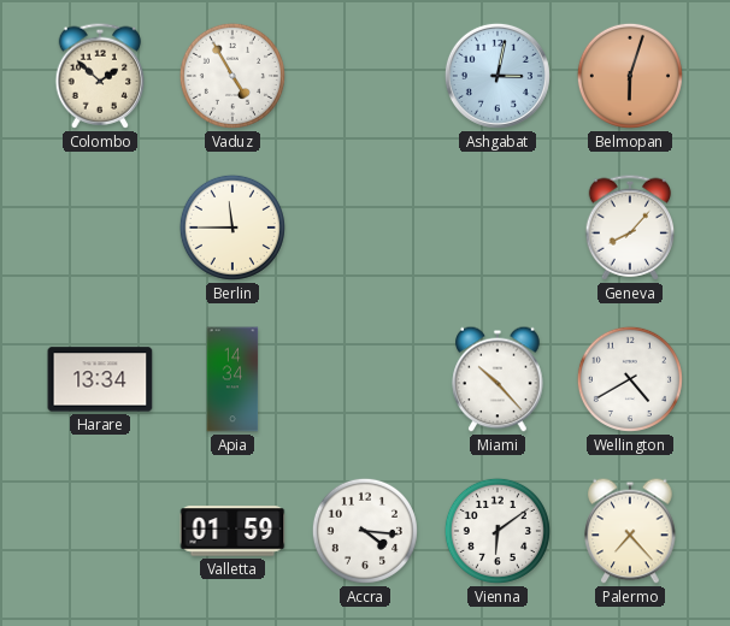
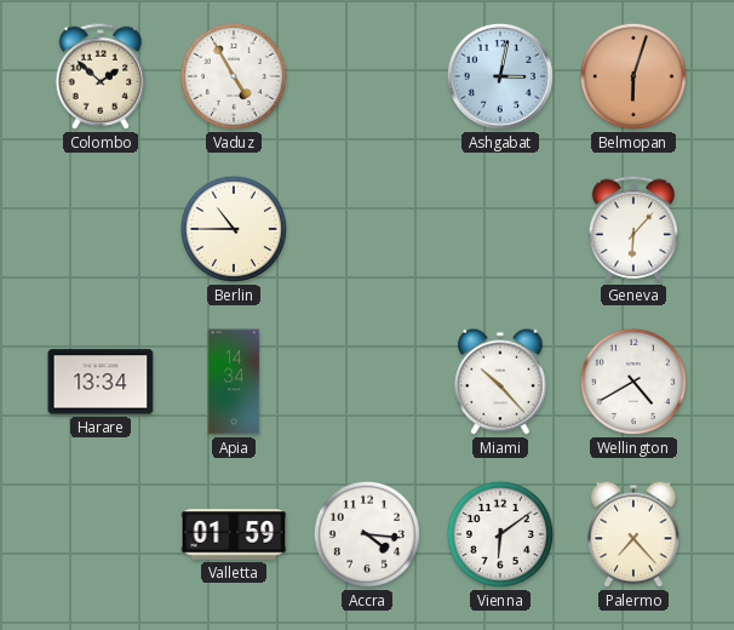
Berlin: 11:45 -> 10:45
Geneva: 8:07 -> 6:07
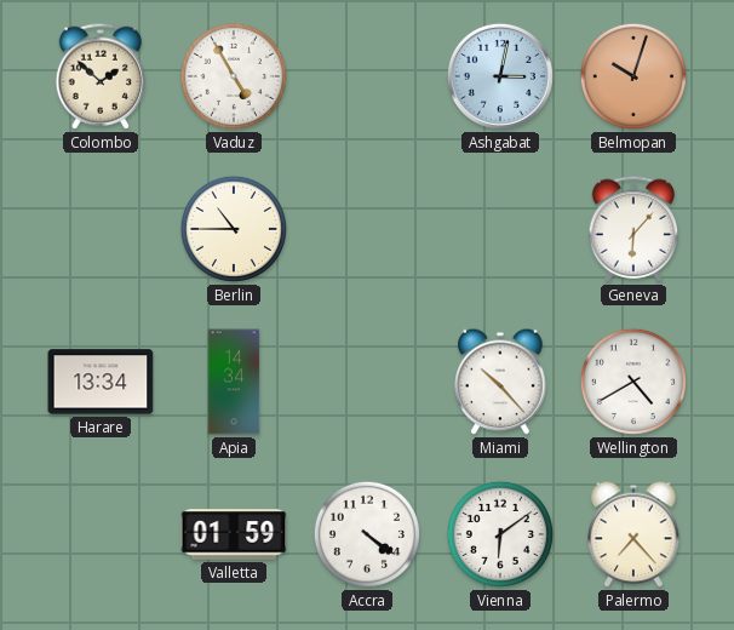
Belmopan: 6:03 -> 10:03
Accra: 4:16 -> 4:21
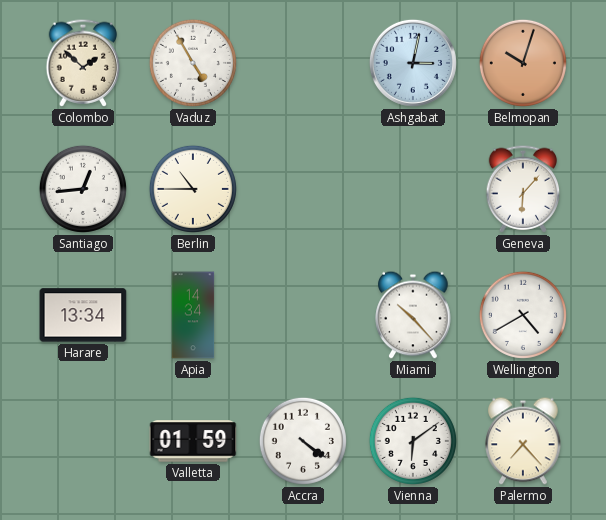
Santiago: none -> 12:44
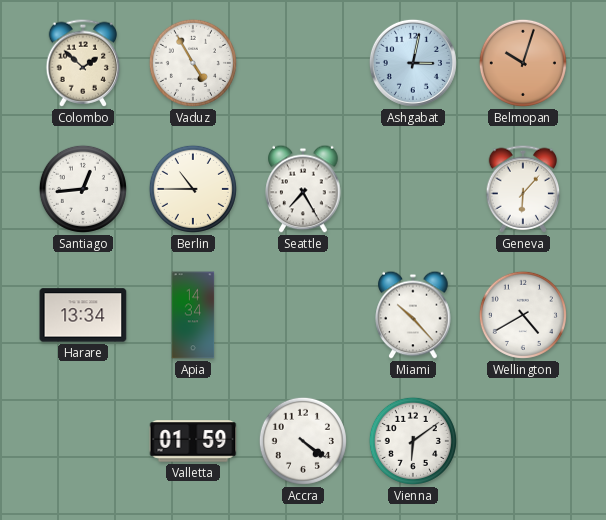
Seattle: none -> 7:25
Palermo: 7:23 -> none
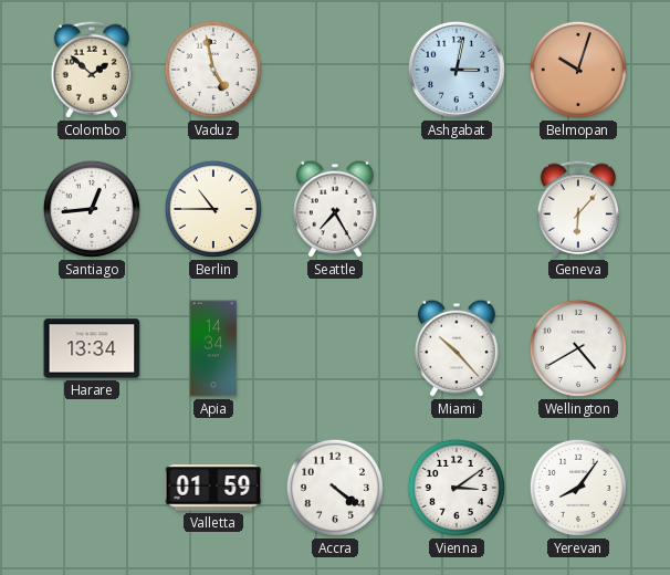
Vaduz: 4:55 -> 4:58
Vienna: 6:09 -> 3:09
Yerevan: none -> 8:06
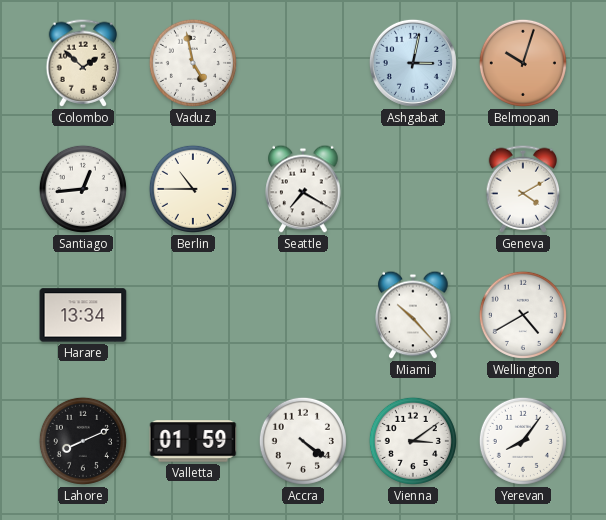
Seattle: 7:25 -> 7:20
Geneva: 6:07 -> 4:10
Apia: 14:34 -> none
Lahore: none -> 8:11
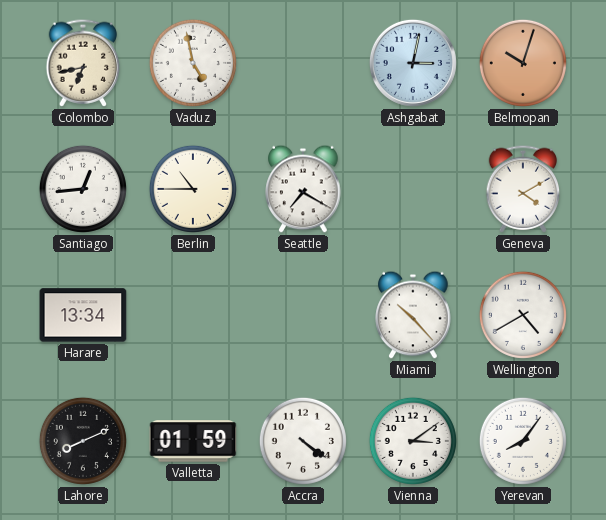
Colombo: 1:52 -> 6:43
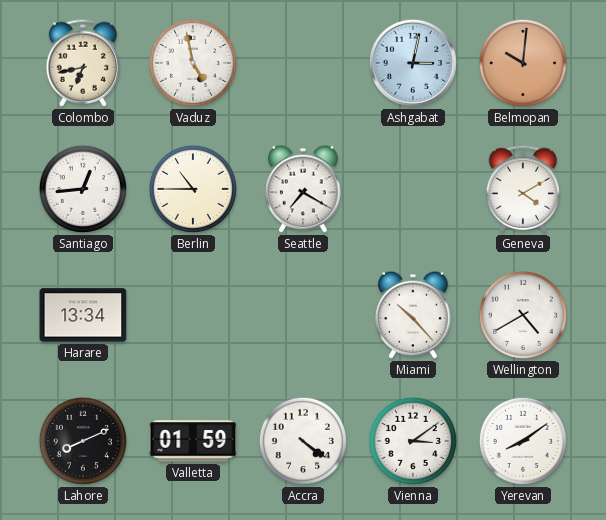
Belmopan: 10:03 -> 10:01
Yerevan: 8:06 -> 8:09
